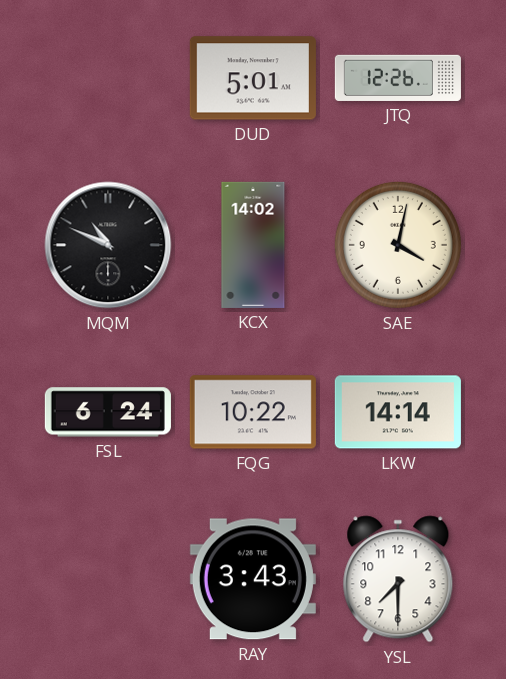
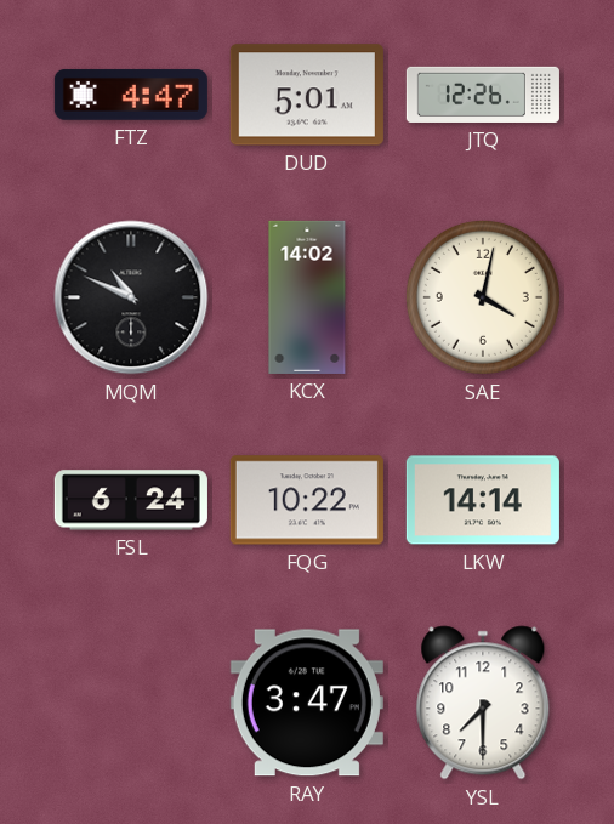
FTZ: none -> 4:47
RAY: 3:43 -> 3:47
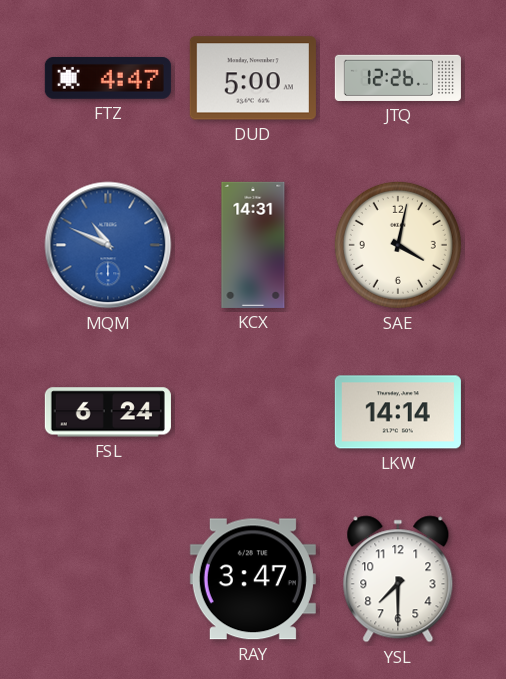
DUD: 5:01 -> 5:00
MQM dial: black -> blue
KCX: 14:02 -> 14:31
FQG: 10:22 -> none
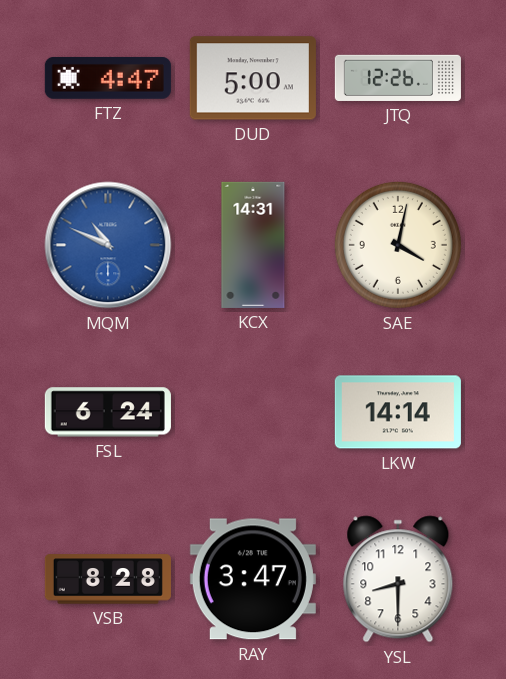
VSB: none -> 8:28
YSL: 7:30 -> 8:30
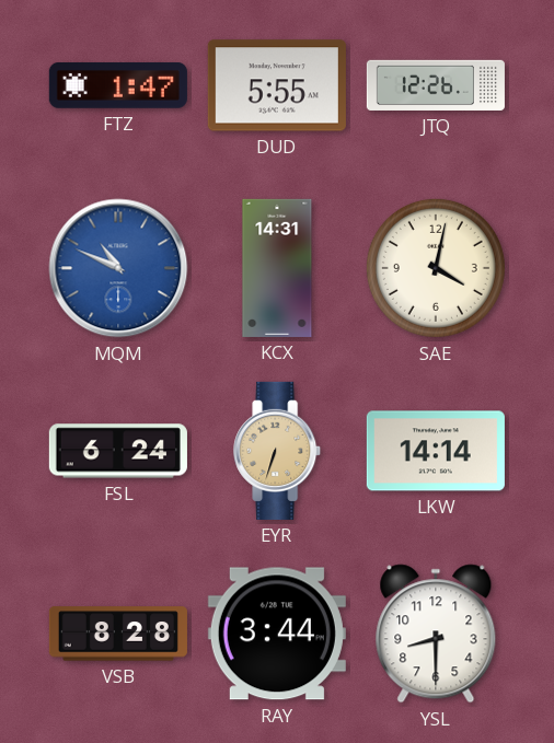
FTZ: 4:47 -> 1:47
DUD: 5:00 -> 5:55
EYR: none -> 6:33
RAY: 3:47 -> 3:44
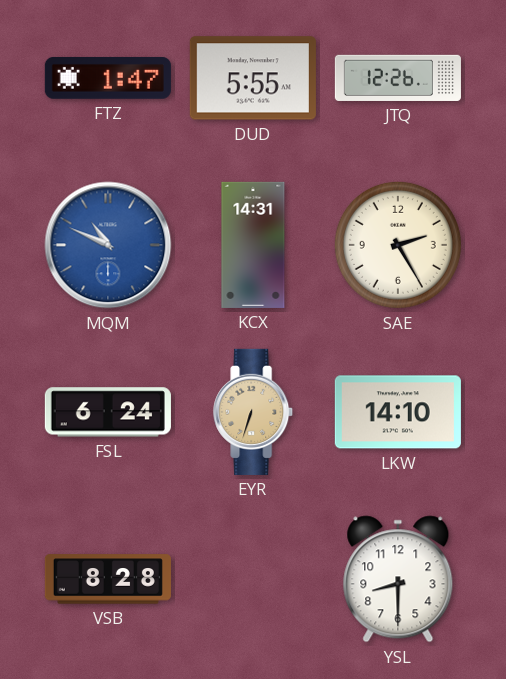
SAE: 4:02 -> 2:25
LKW: 14:14 -> 14:10
RAY: 3:44 -> none
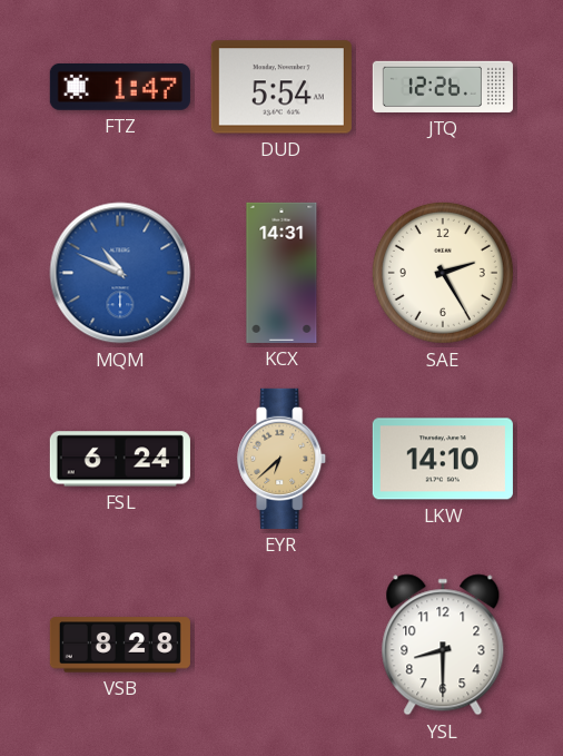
DUD: 5:55 -> 5:54
EYR: 6:33 -> 6:38
